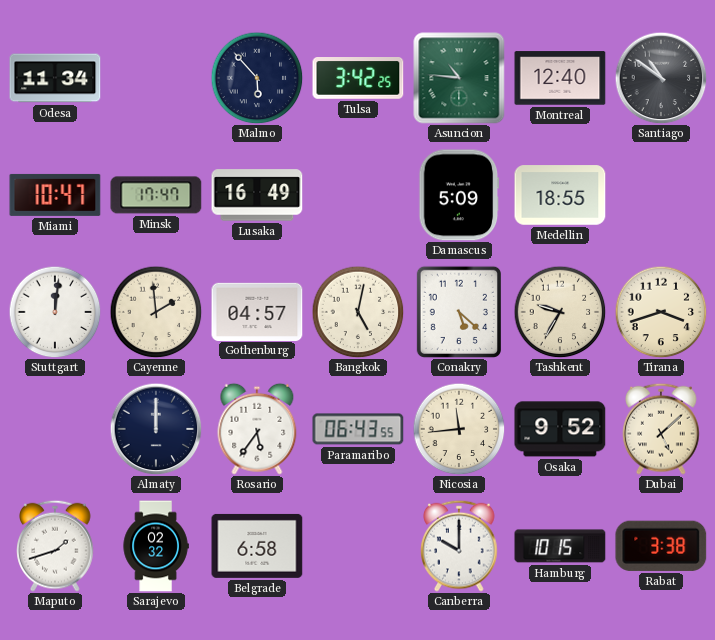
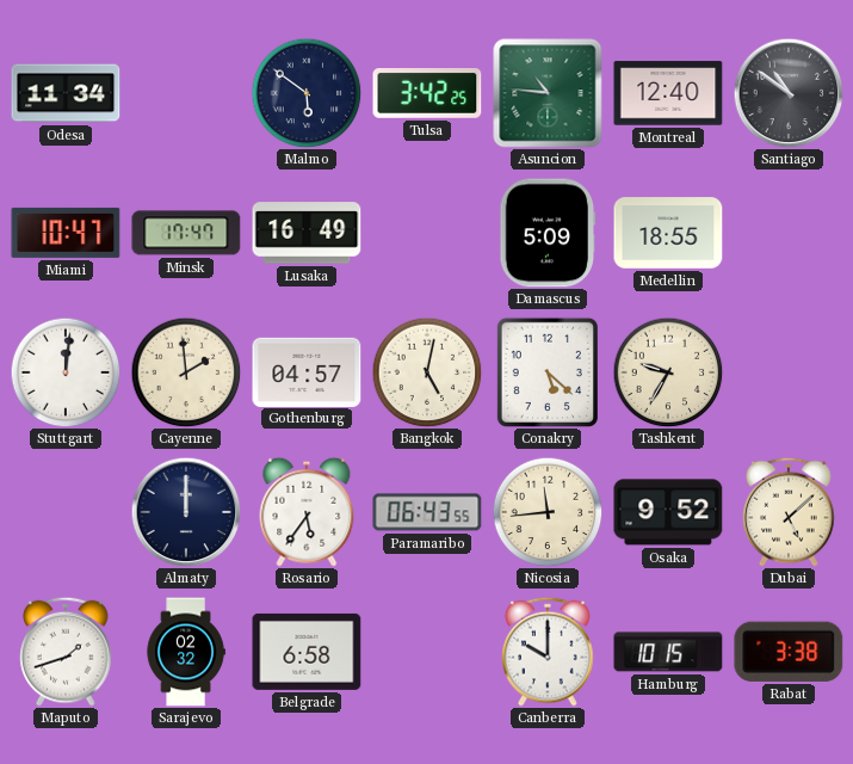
Malmo: 5:53 -> 5:51
Tirana: 3:42 -> none
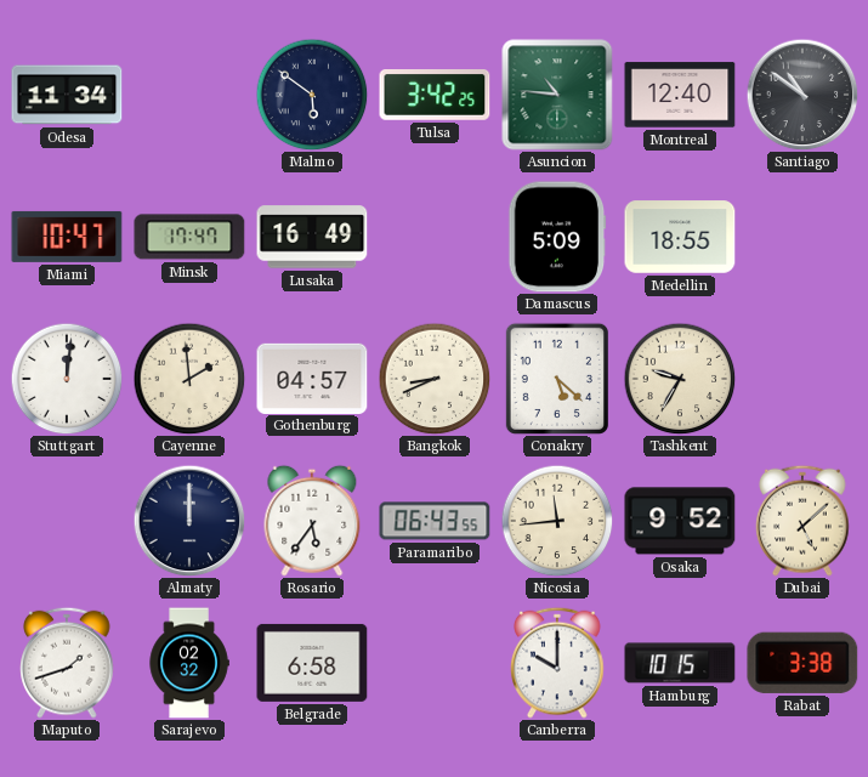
Bangkok: 5:02 -> 8:41
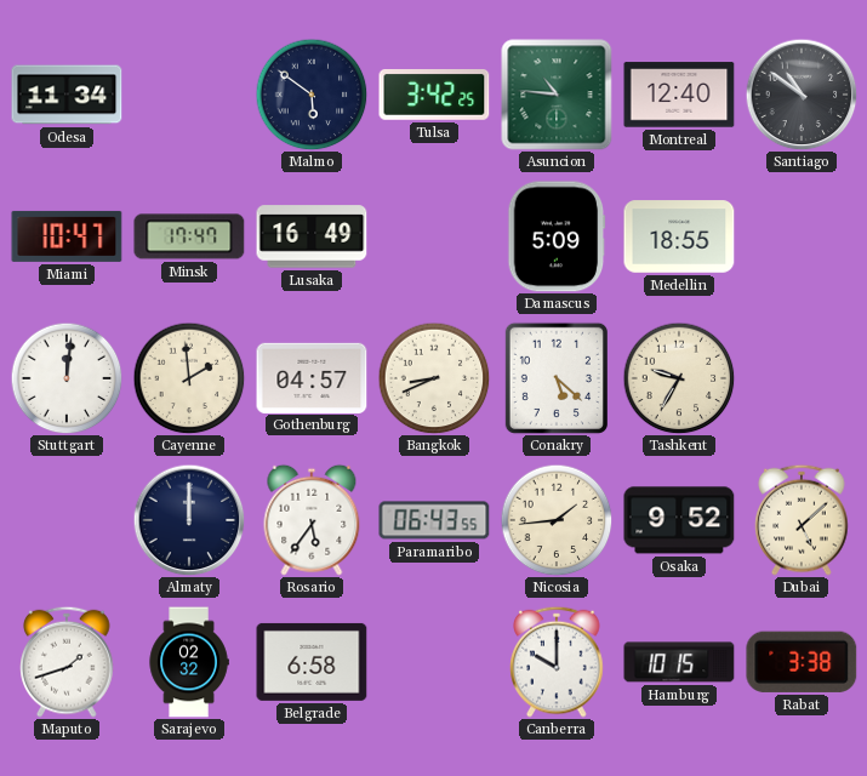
Nicosia: 11:44 -> 1:44
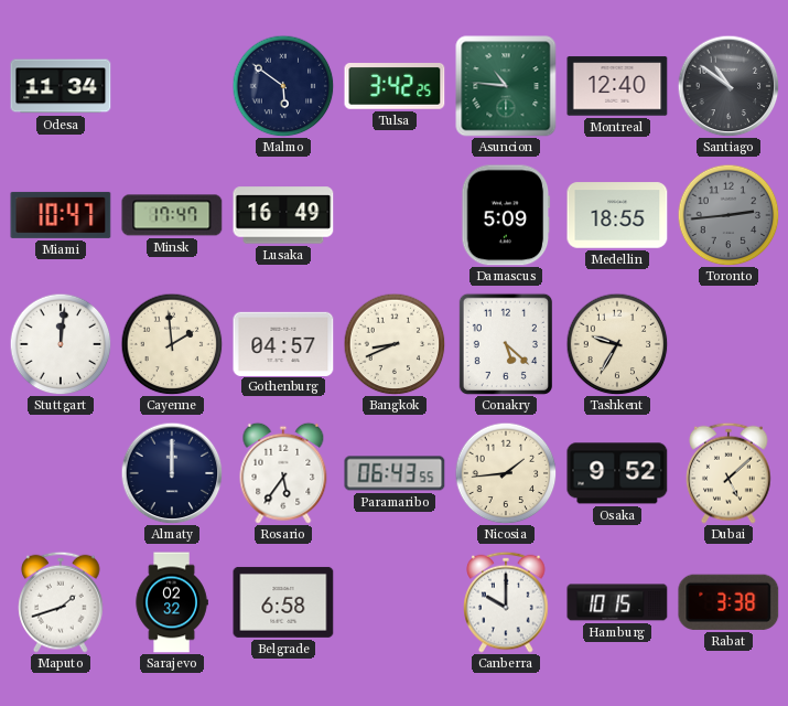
Toronto: none -> 2:44
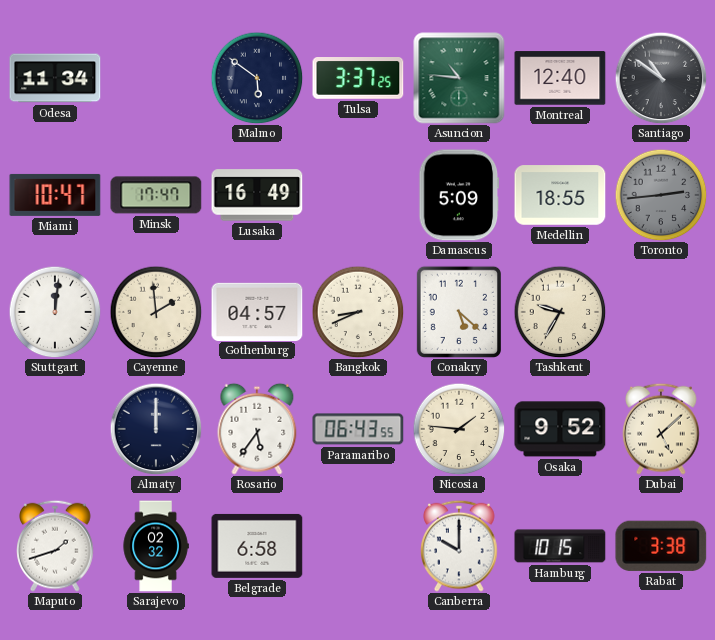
Tulsa: 3:42 -> 3:37
Nicosia: 1:44 -> 1:46
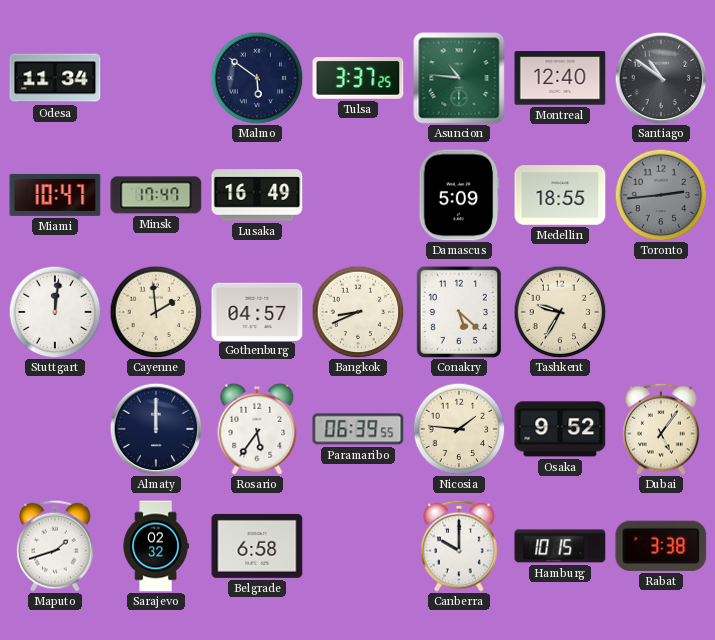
Paramaribo: 06:43 -> 06:39
Dubai: 5:08 -> 5:06
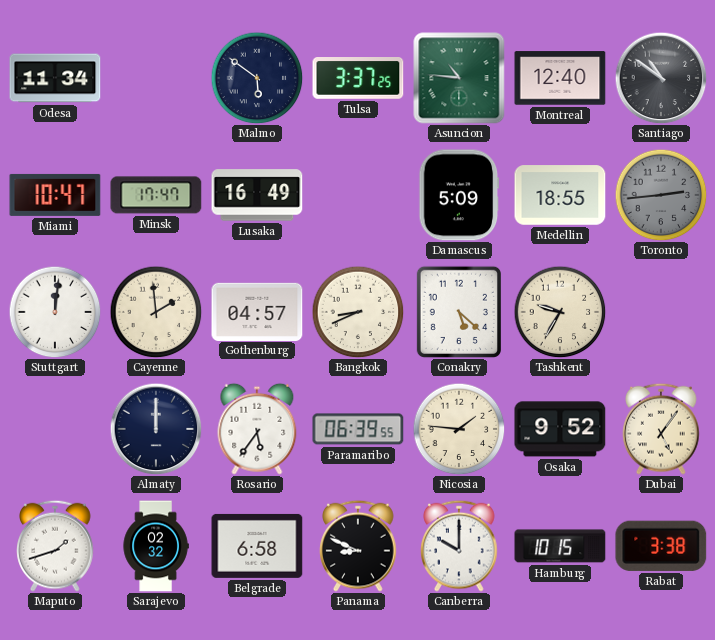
Panama: none -> 8:49
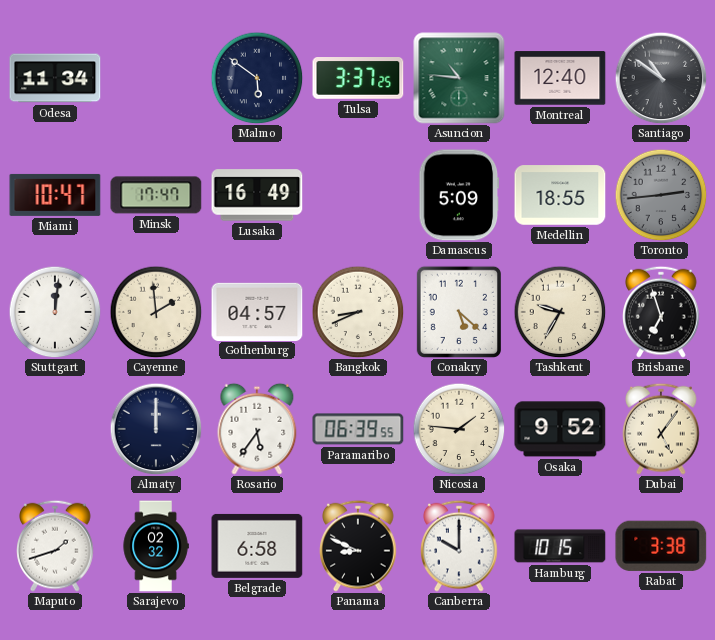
Brisbane: none -> 6:57
